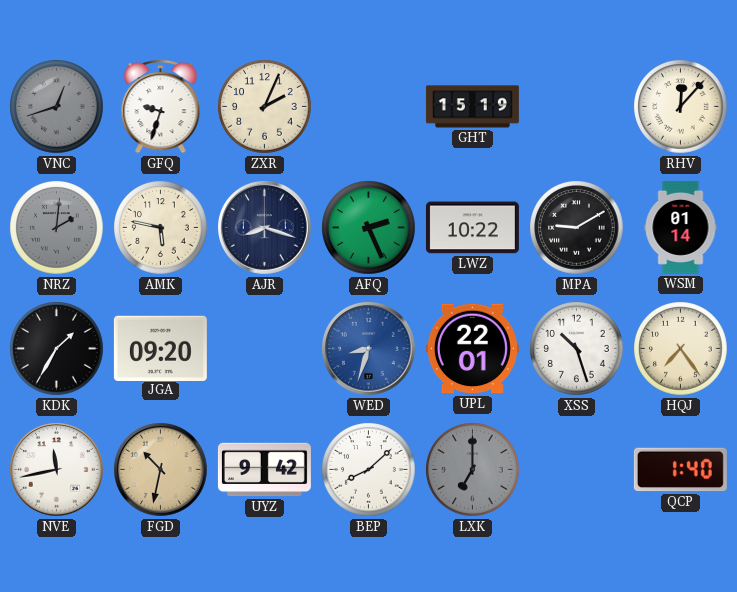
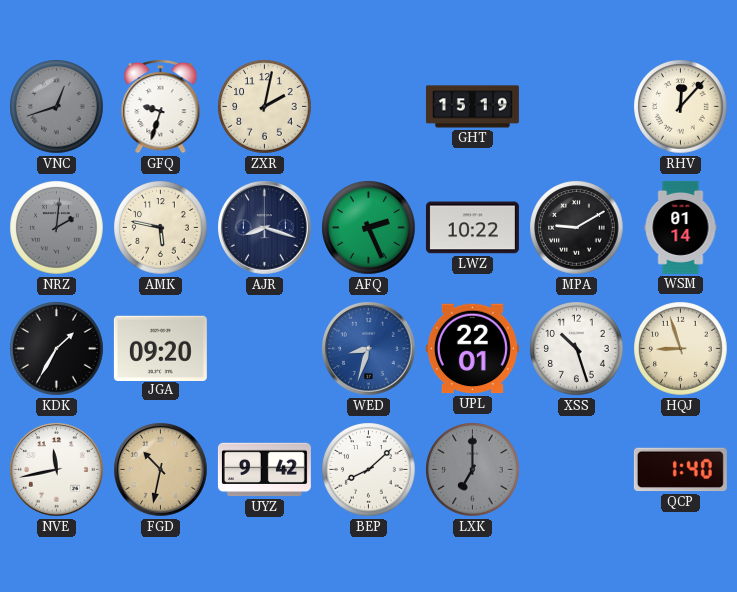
ZXR: 2:04 -> 2:02
HQJ: 7:24 -> 8:57
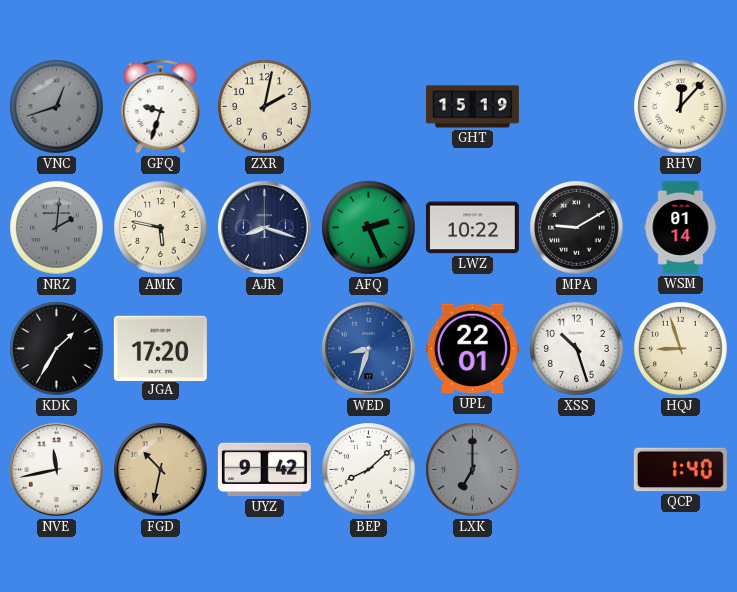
JGA: 09:20 -> 17:20
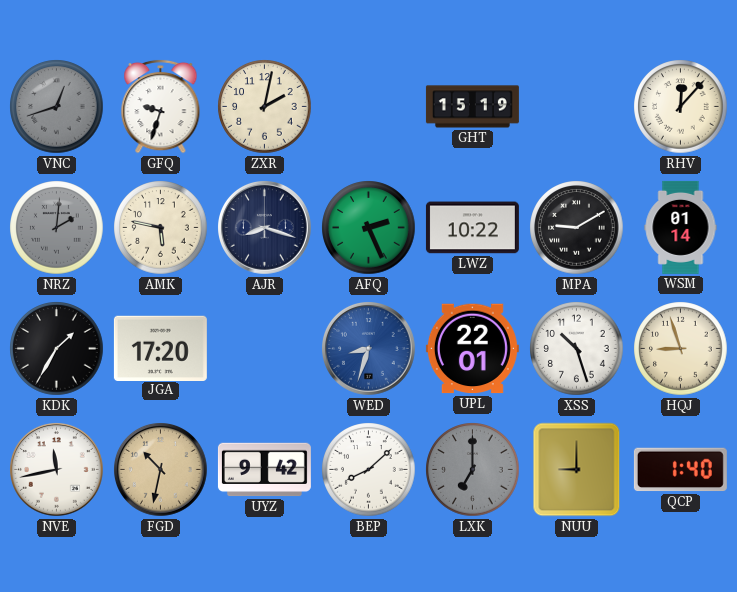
NUU: none -> 9:00
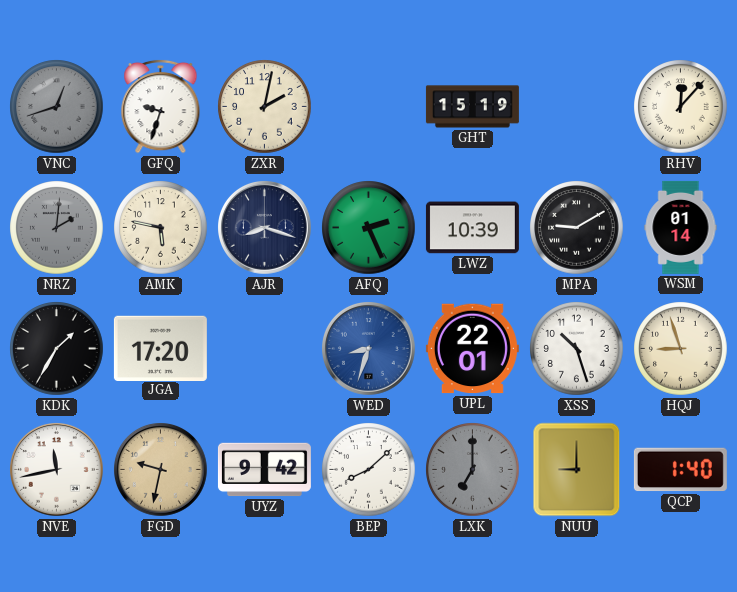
LWZ: 10:22 -> 10:39
FGD: 10:32 -> 9:32
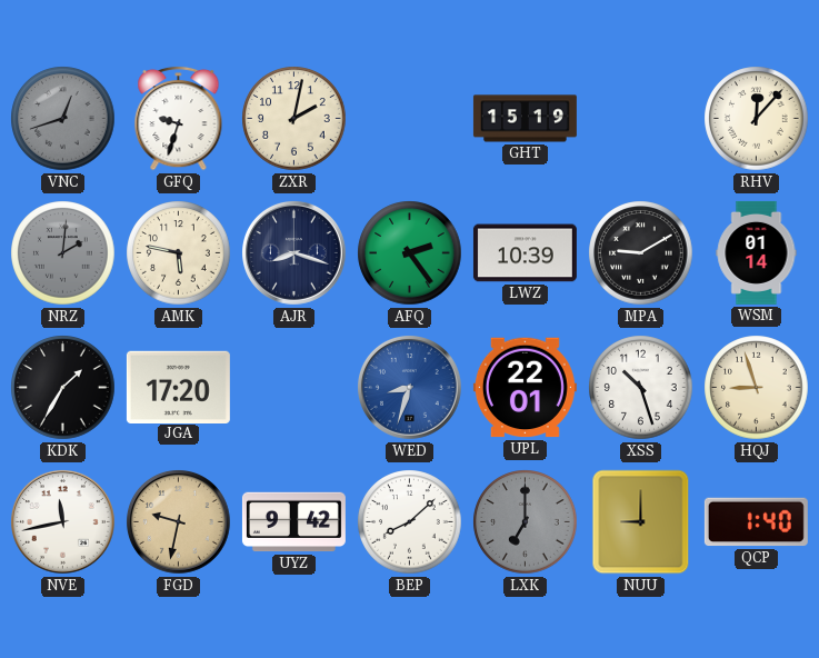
AFQ: 2:26 -> 2:24
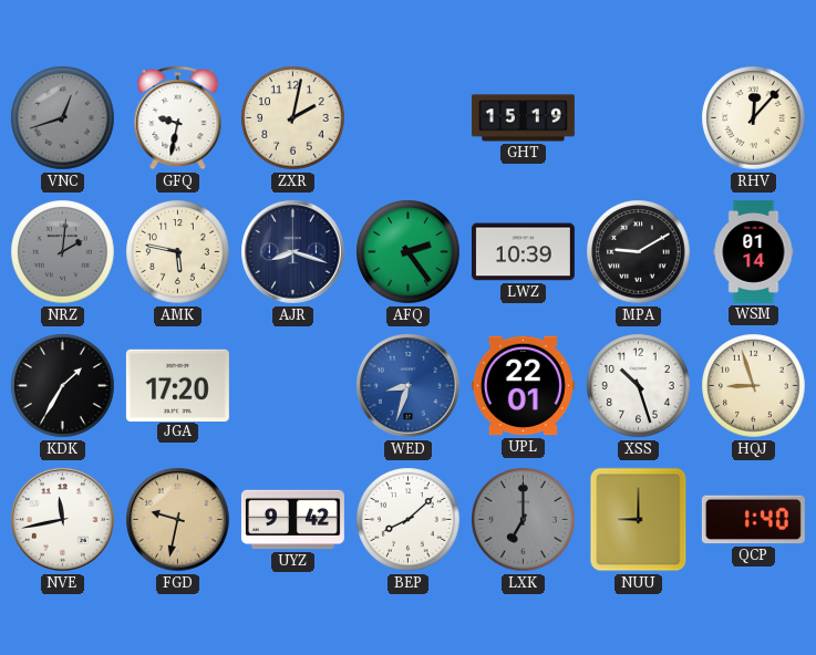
GFQ: 9:33 -> 9:32
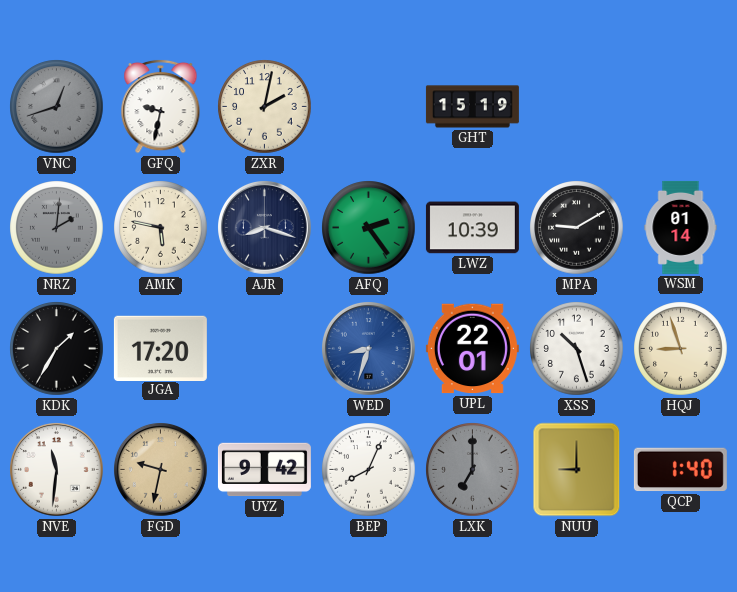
RHV: 12:07 -> none
NVE: 11:43 -> 11:31
BEP: 8:08 -> 8:04
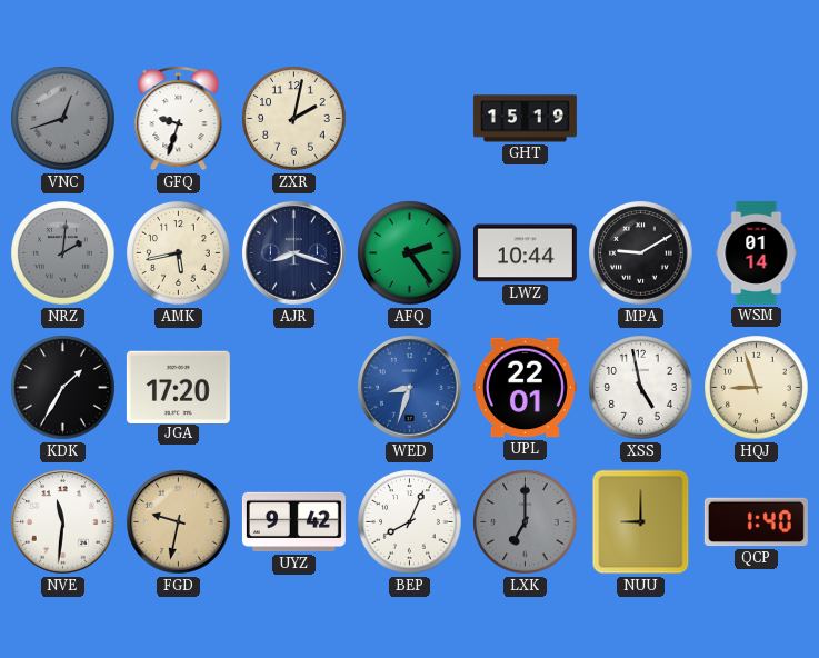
GFQ: 9:32 -> 9:33
AMK: 5:47 -> 5:43
LWZ: 10:39 -> 10:44
XSS: 10:27 -> 4:58
